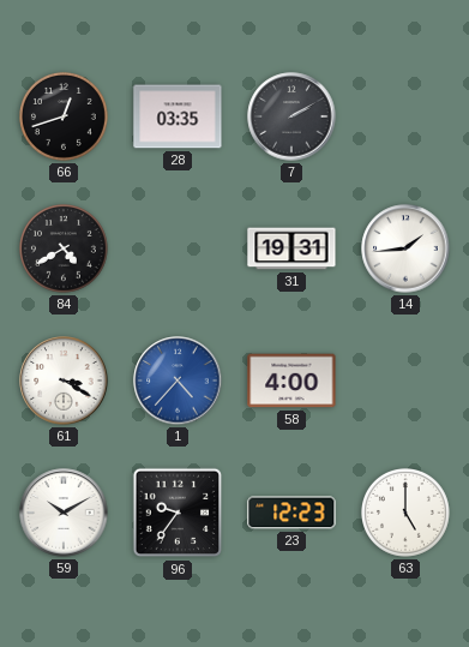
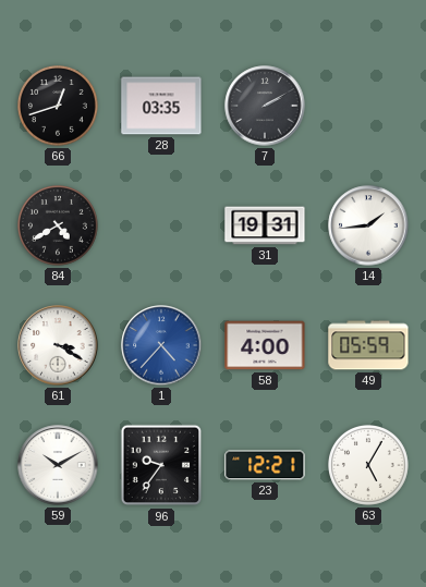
49: none -> 05:59
23: 12:23 -> 12:21
63: 5:00 -> 5:05
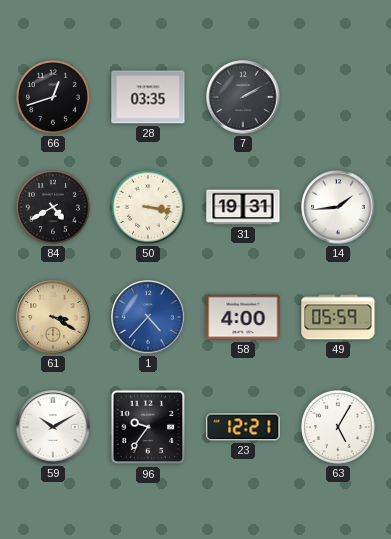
50: none -> 3:17
61 dial: white -> champagne
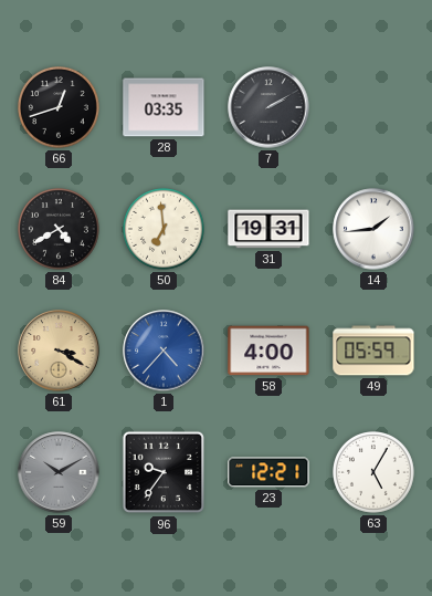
50: 3:17 -> 6:59
59 dial: white -> grey
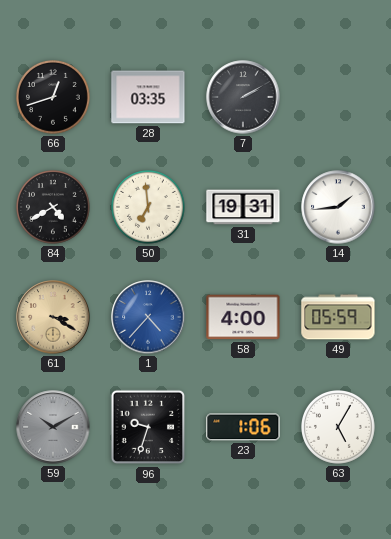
96: 9:36 -> 9:33
23: 12:21 -> 1:06
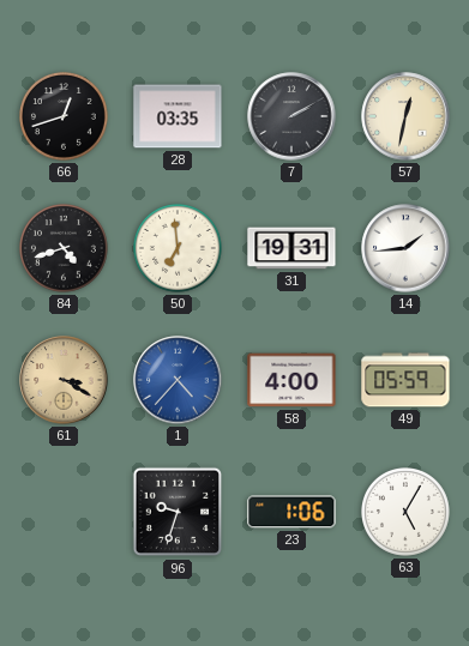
57: none -> 12:32
84: 4:40 -> 4:42
59: 10:10 -> none
